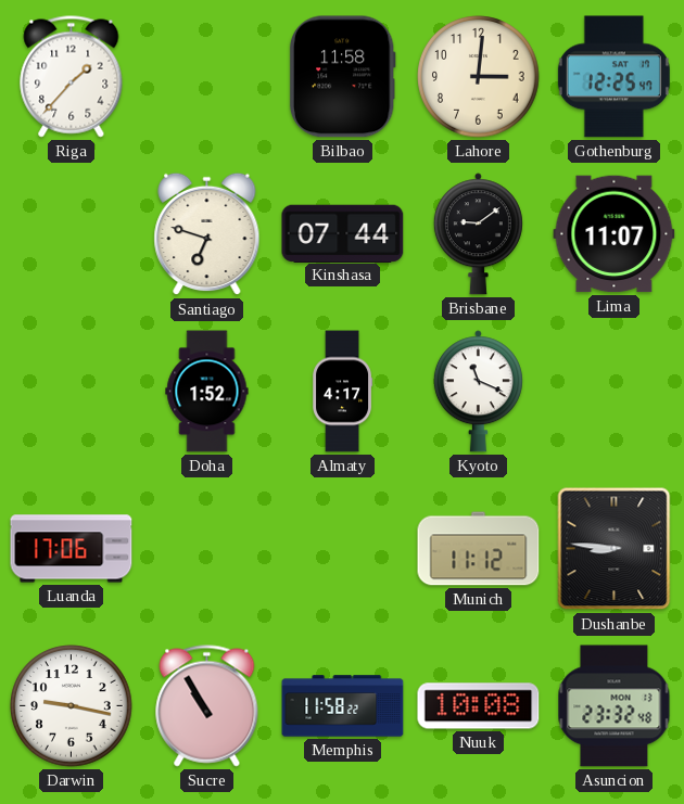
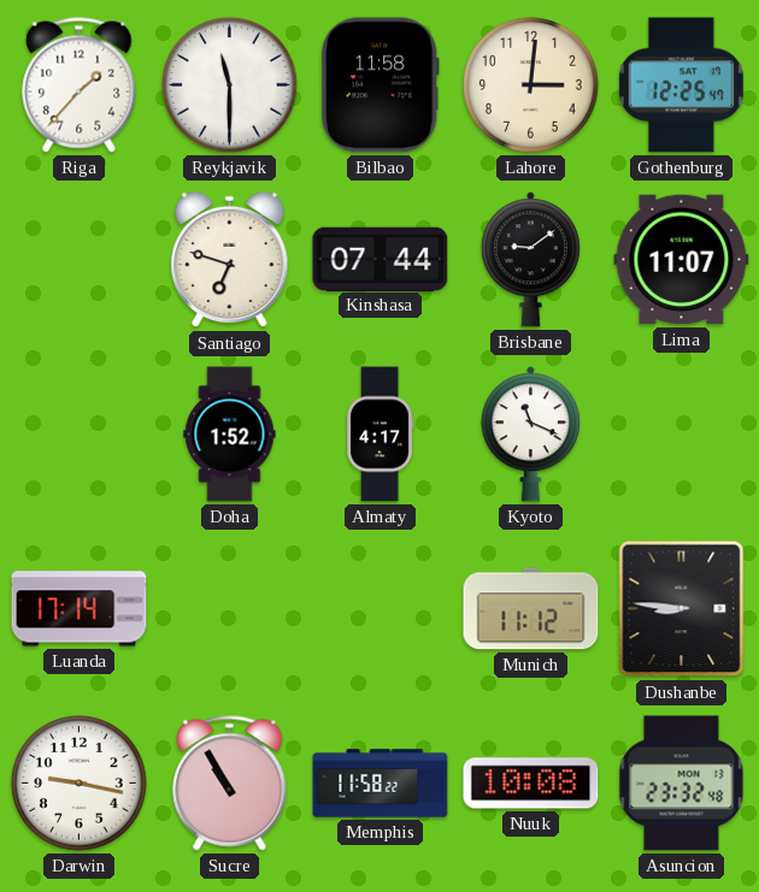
Reykjavik: none -> 11:30
Luanda: 17:06 -> 17:14
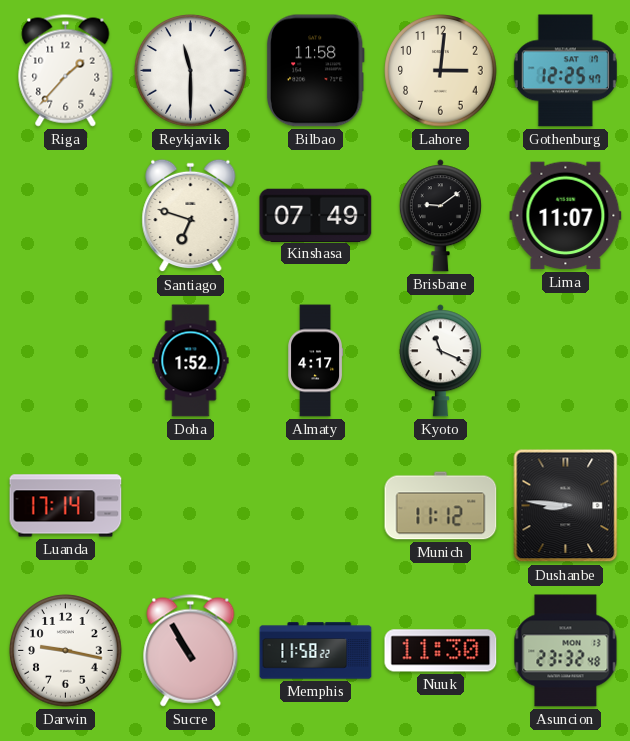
Kinshasa: 07:44 -> 07:49
Nuuk: 10:08 -> 11:30
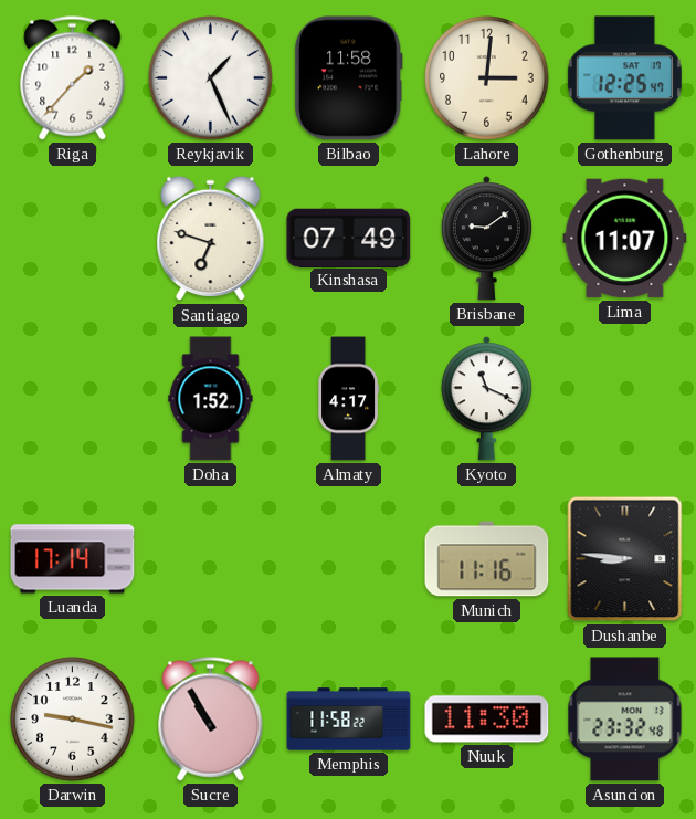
Reykjavik: 11:30 -> 1:26
Munich: 11:12 -> 11:16
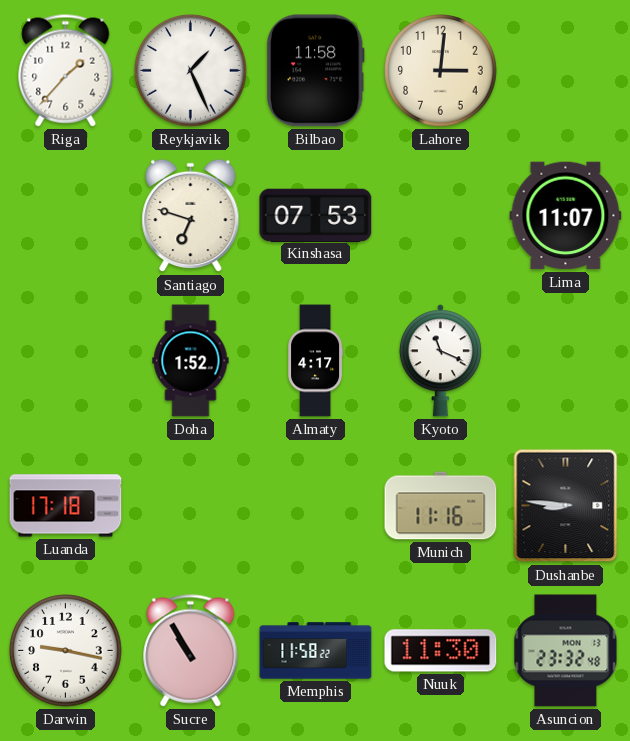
Gothenburg: 12:25 -> none
Kinshasa: 07:49 -> 07:53
Brisbane: 9:09 -> none
Luanda: 17:14 -> 17:18
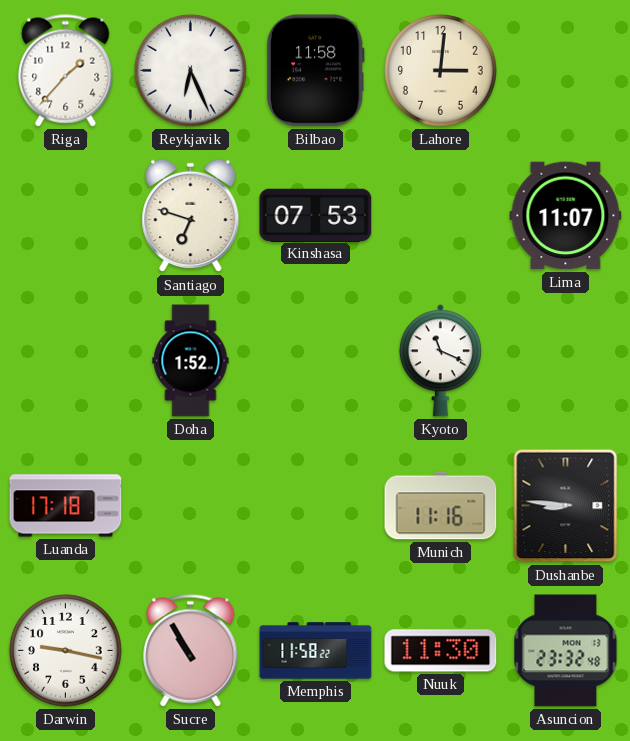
Reykjavik: 1:26 -> 6:26
Almaty: 4:17 -> none
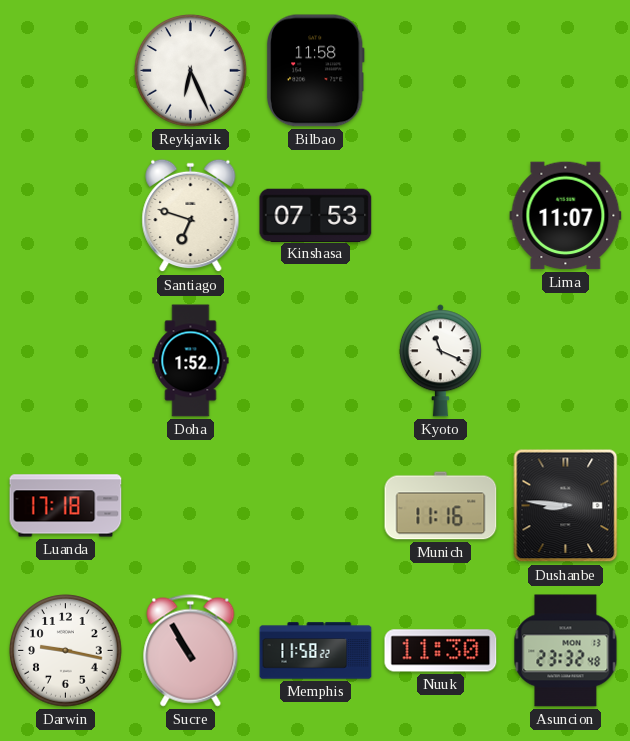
Riga: 1:37 -> none
Lahore: 3:01 -> none
